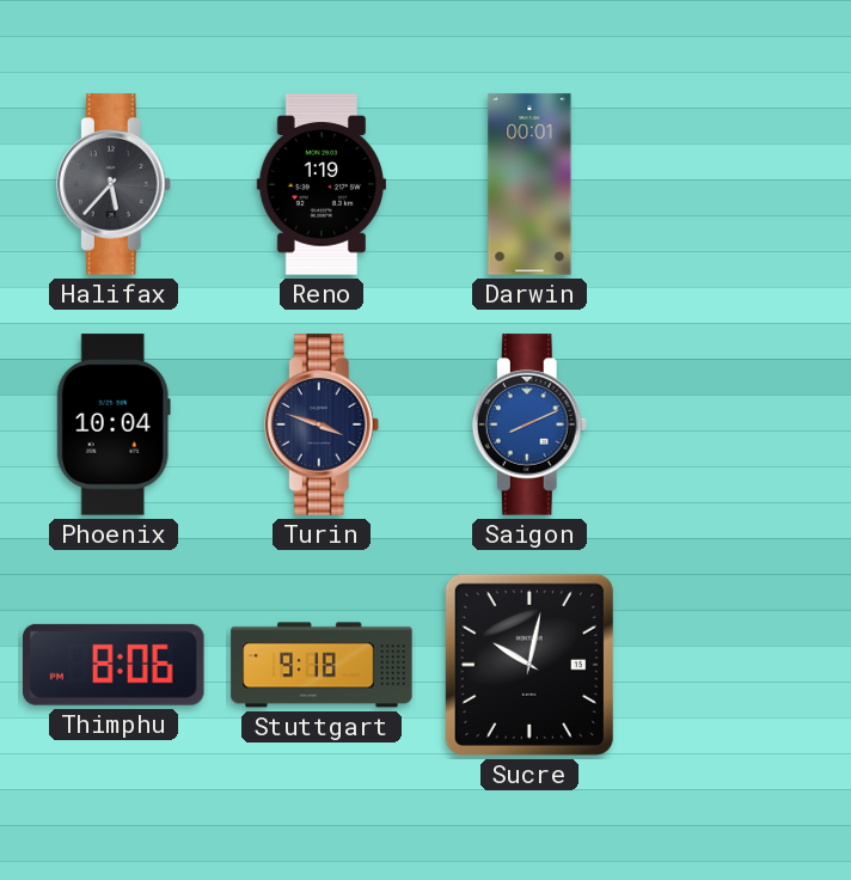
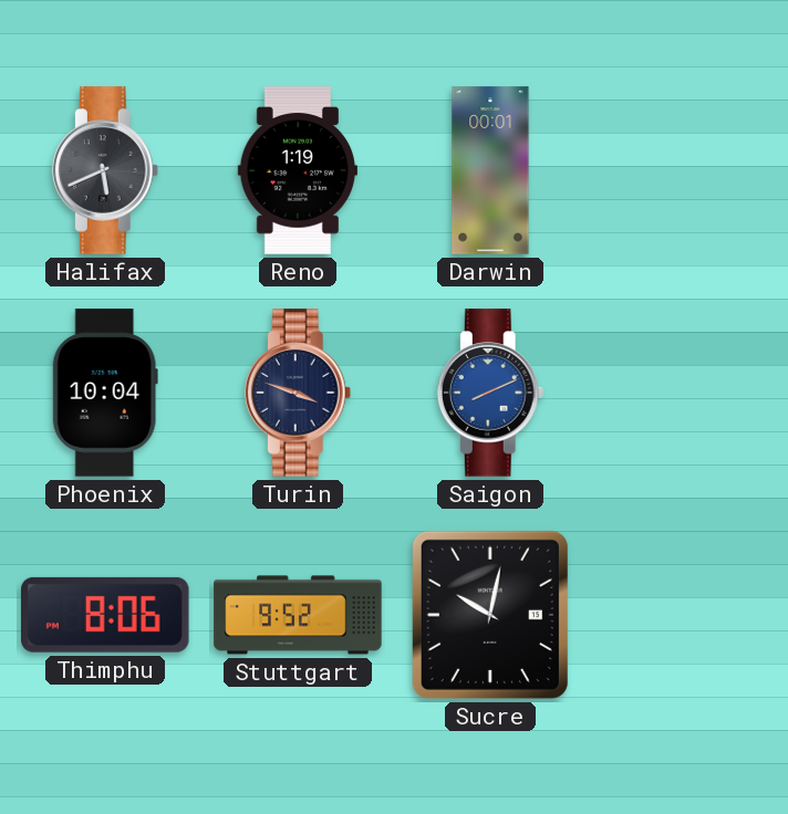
Halifax: 5:37 -> 5:41
Stuttgart: 9:18 -> 9:52
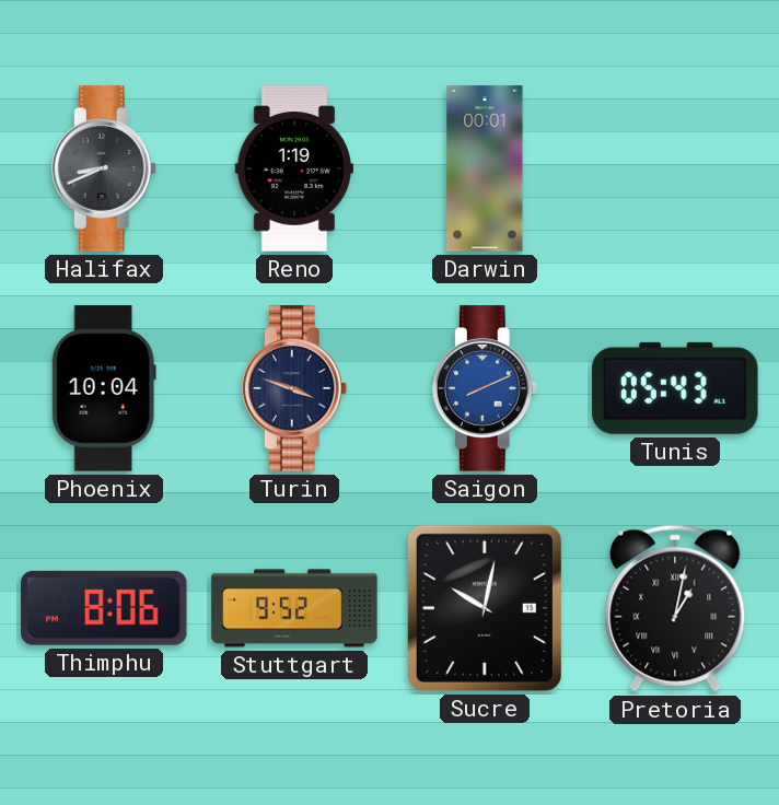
Halifax: 5:41 -> 8:41
Tunis: none -> 05:43
Pretoria: none -> 1:02
